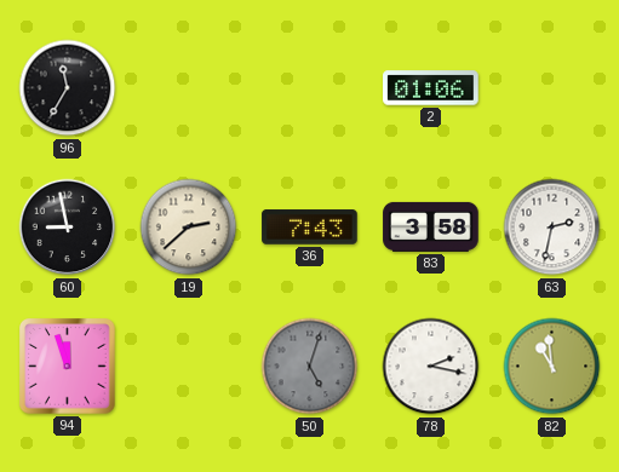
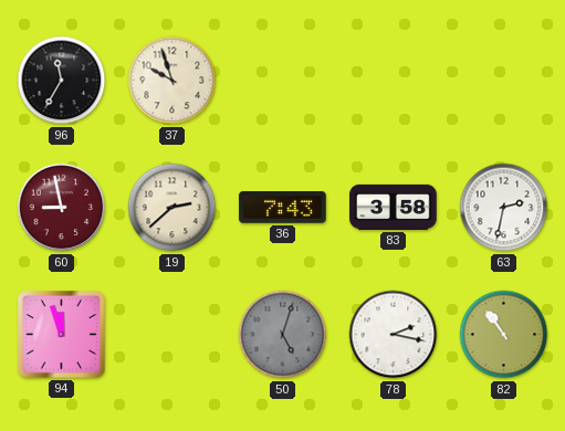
37: none -> 9:57
2: 01:06 -> none
60 dial: black -> burgundy
82: 10:59 -> 10:54
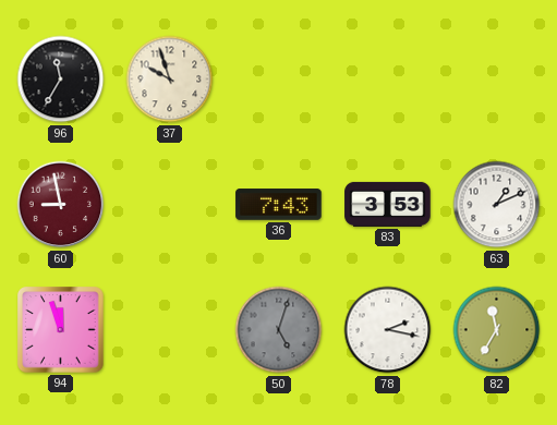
19: 2:38 -> none
83: 3:58 -> 3:53
63: 2:32 -> 1:11
82: 10:54 -> 11:35
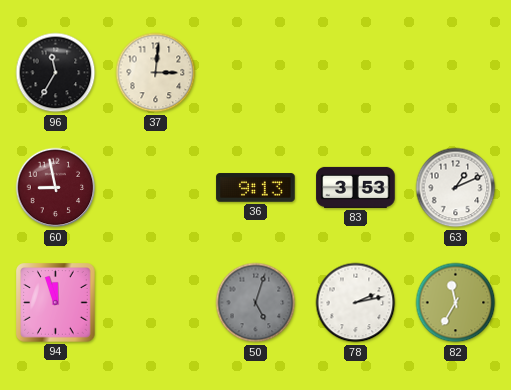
37: 9:57 -> 3:01
36: 7:43 -> 9:13
78: 2:17 -> 2:13
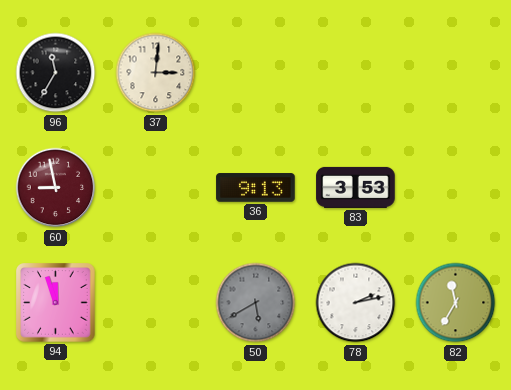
63: 1:11 -> none
50: 5:03 -> 5:40
